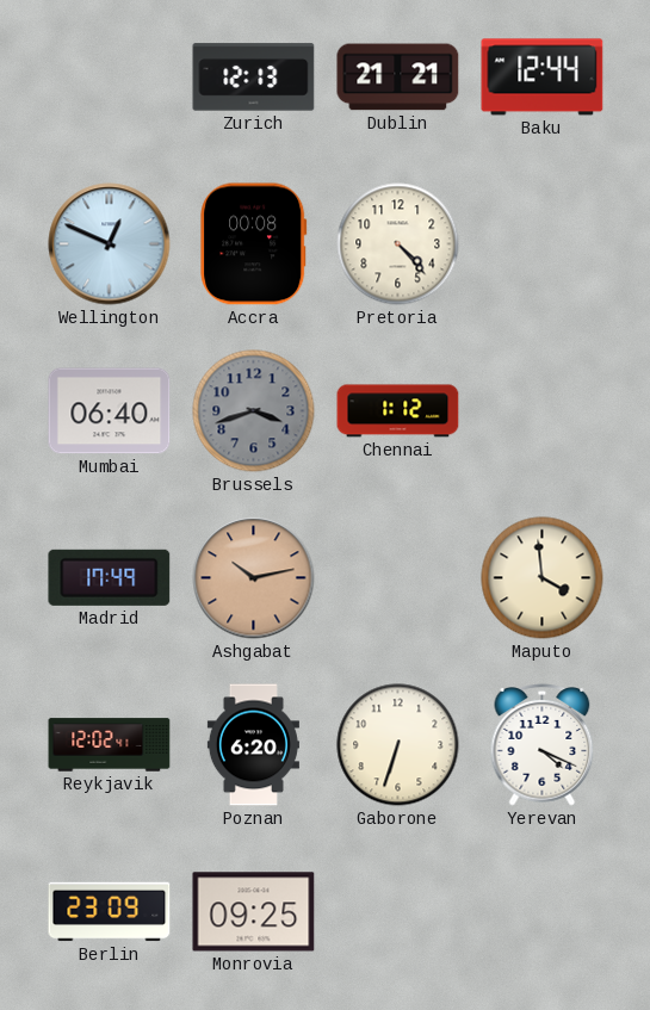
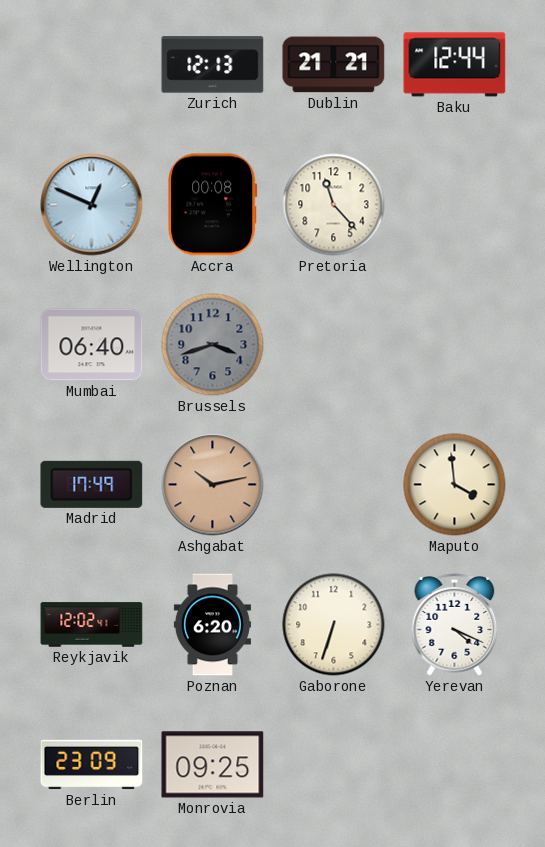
Pretoria: 4:23 -> 11:23
Chennai: 1:12 -> none
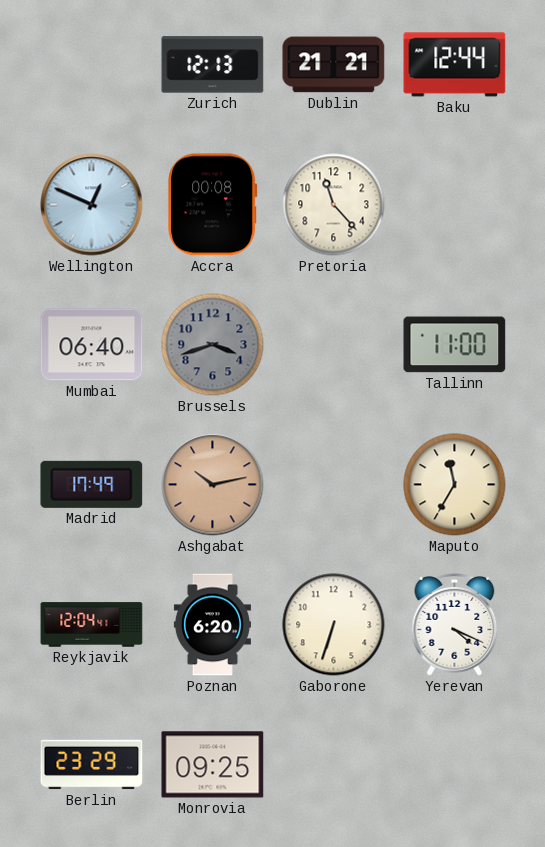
Tallinn: none -> 11:00
Maputo: 3:59 -> 11:35
Reykjavik: 12:02 -> 12:04
Berlin: 23:09 -> 23:29
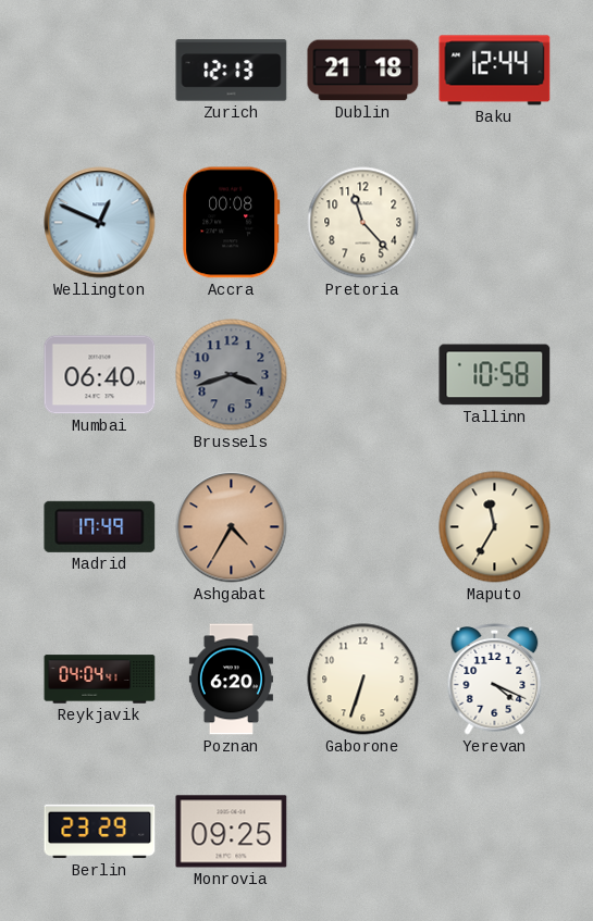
Dublin: 21:21 -> 21:18
Tallinn: 11:00 -> 10:58
Ashgabat: 10:13 -> 4:35
Reykjavik: 12:04 -> 04:04
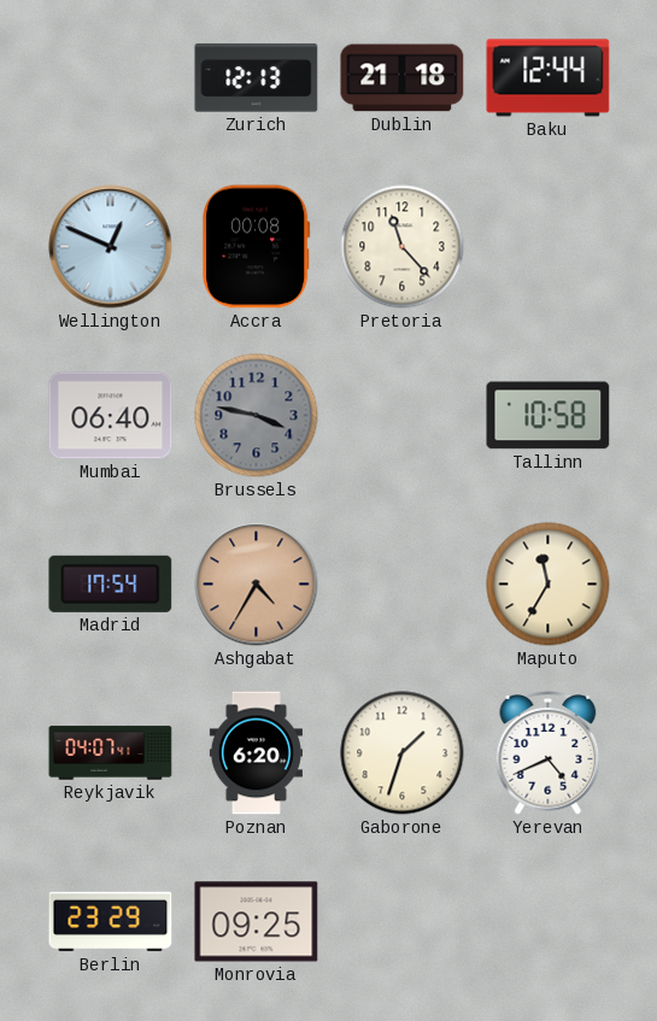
Brussels: 3:42 -> 3:47
Madrid: 17:49 -> 17:54
Reykjavik: 04:04 -> 04:07
Gaborone: 6:33 -> 1:33
Yerevan: 4:19 -> 4:41
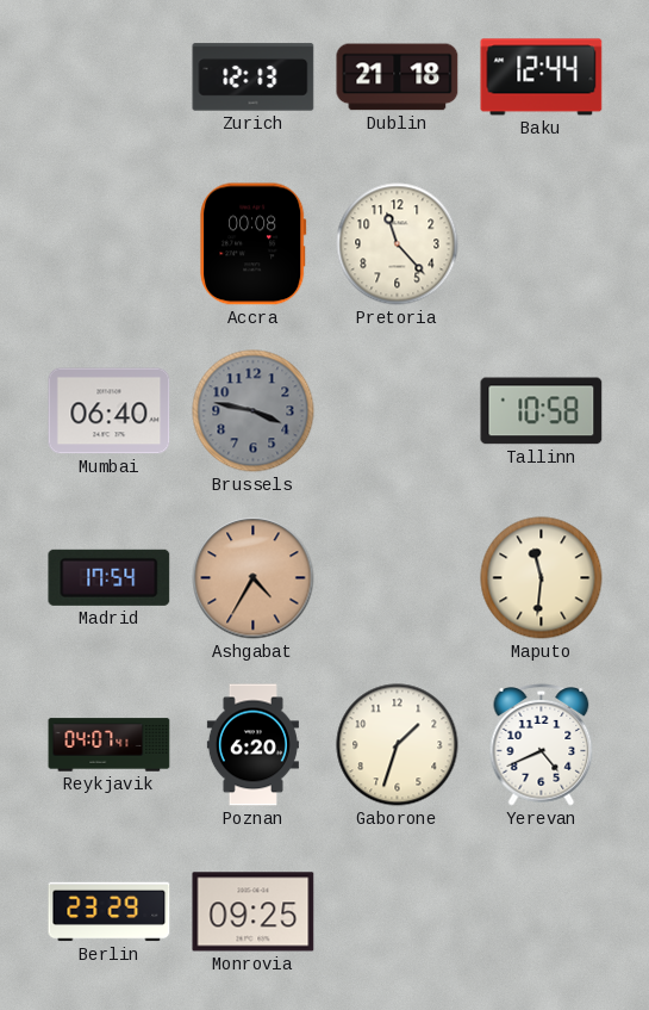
Wellington: 12:49 -> none
Maputo: 11:35 -> 11:31
